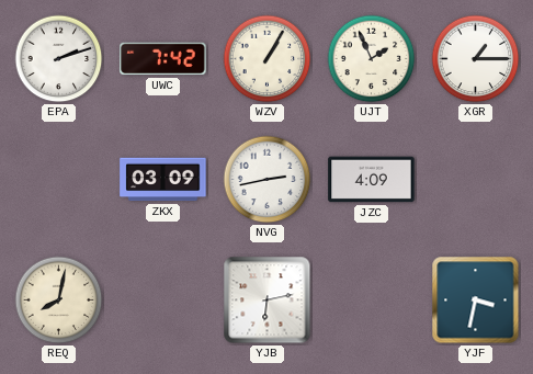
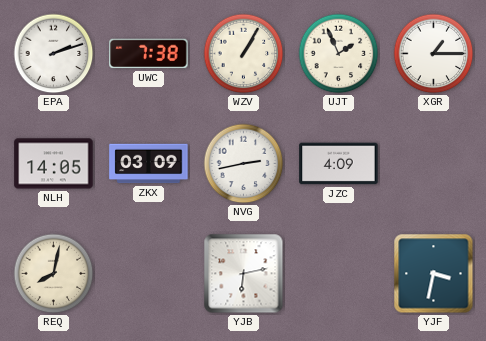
UWC: 7:42 -> 7:38
NLH: none -> 14:05
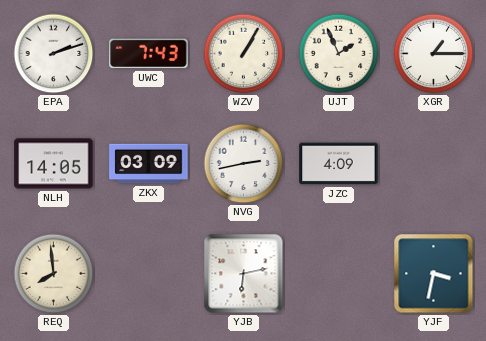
UWC: 7:38 -> 7:43
REQ: 8:02 -> 7:59
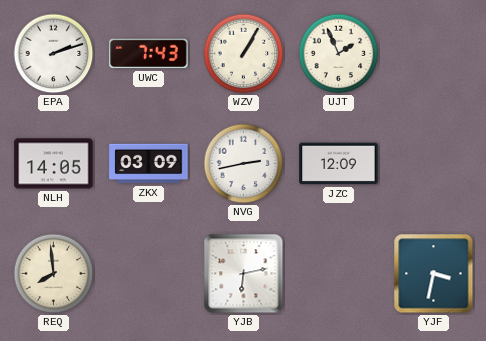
XGR: 1:15 -> none
JZC: 4:09 -> 12:09
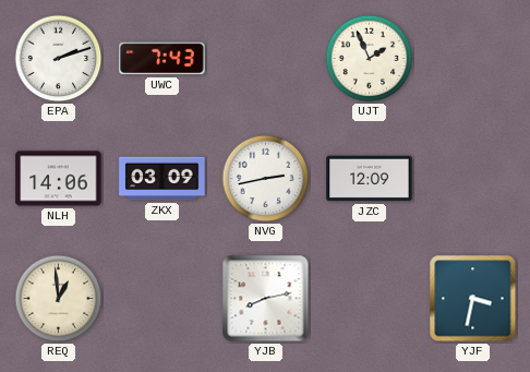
WZV: 1:05 -> none
NLH: 14:05 -> 14:06
REQ: 7:59 -> 12:59
YJB: 6:13 -> 8:13
